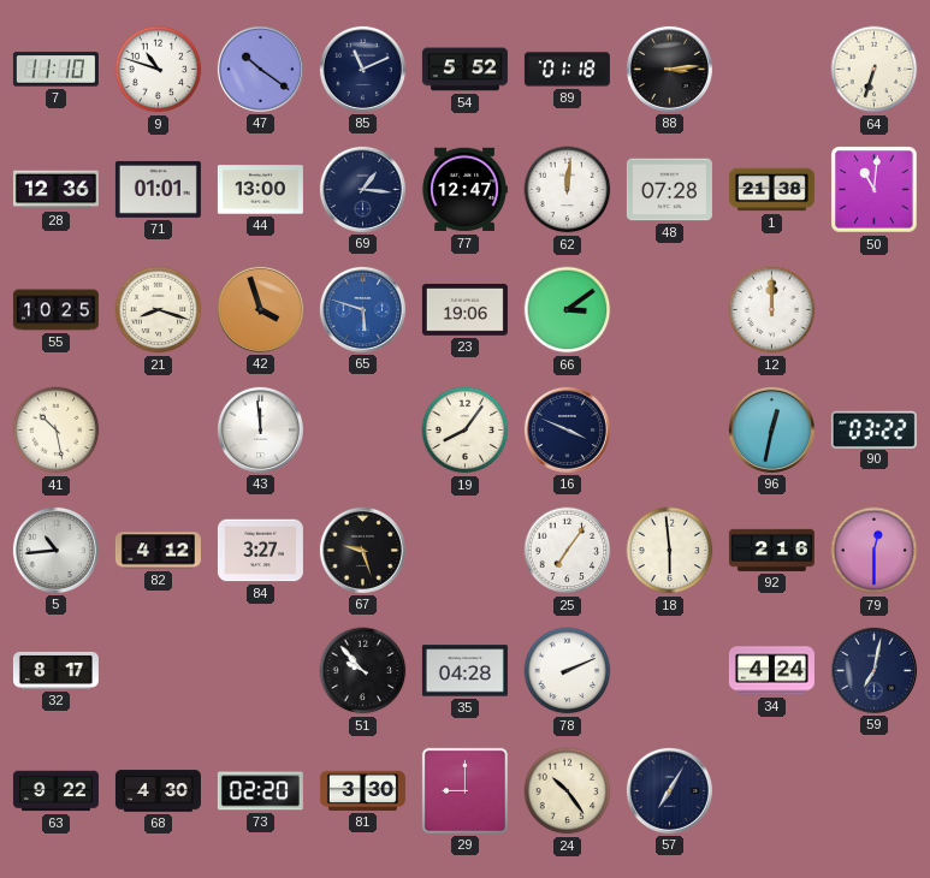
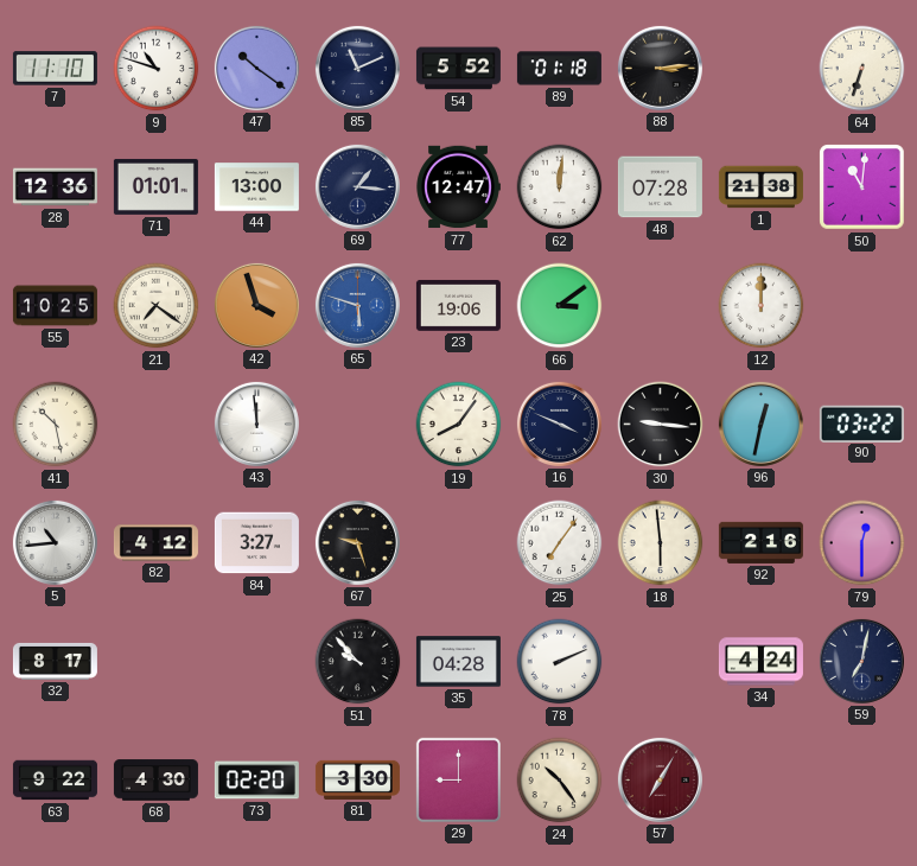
21: 8:18 -> 7:21
30: none -> 9:16
57 dial: navy -> burgundy
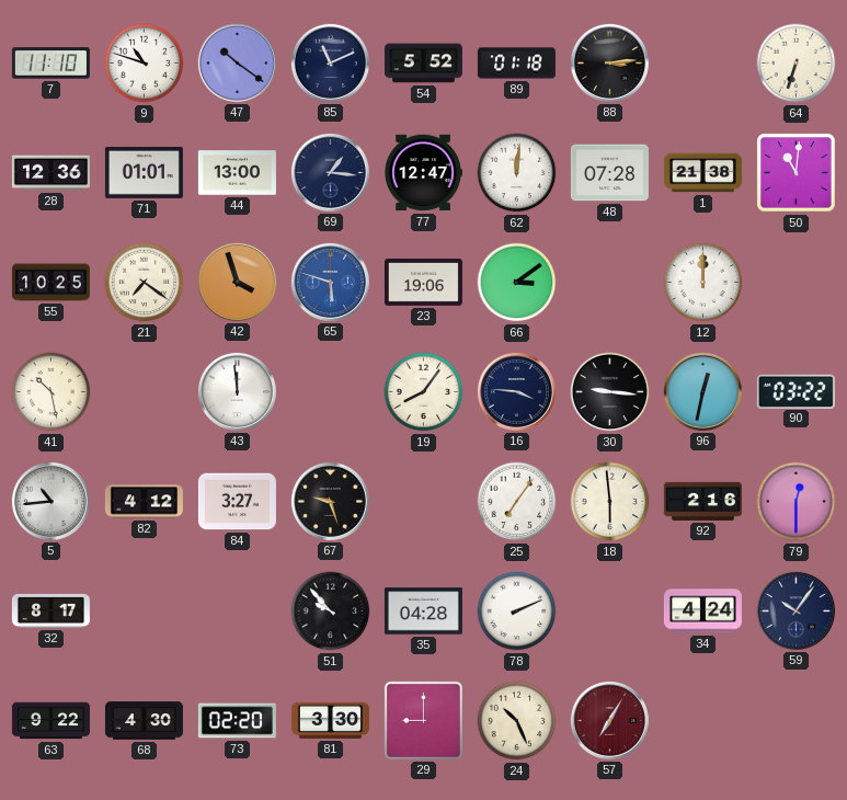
16: 3:49 -> 3:46
59: 7:02 -> 10:06
24: 10:24 -> 10:26
